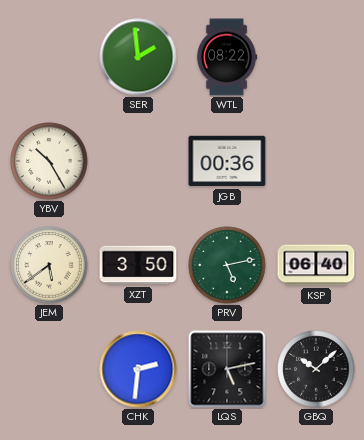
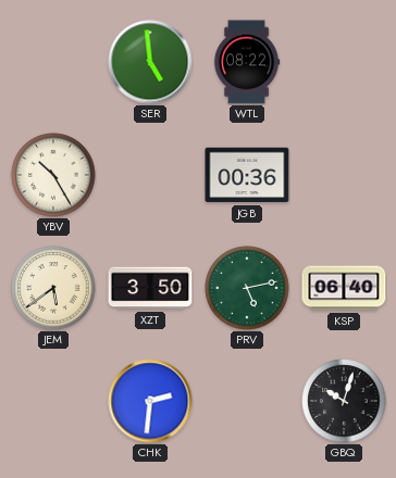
SER: 1:59 -> 4:59
LQS: 5:13 -> none
GBQ: 10:08 -> 10:03
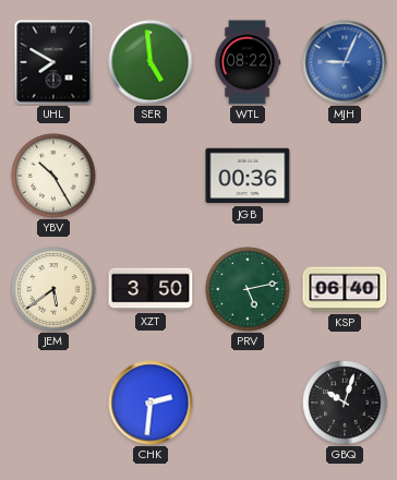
UHL: none -> 7:50
MJH: none -> 9:04
